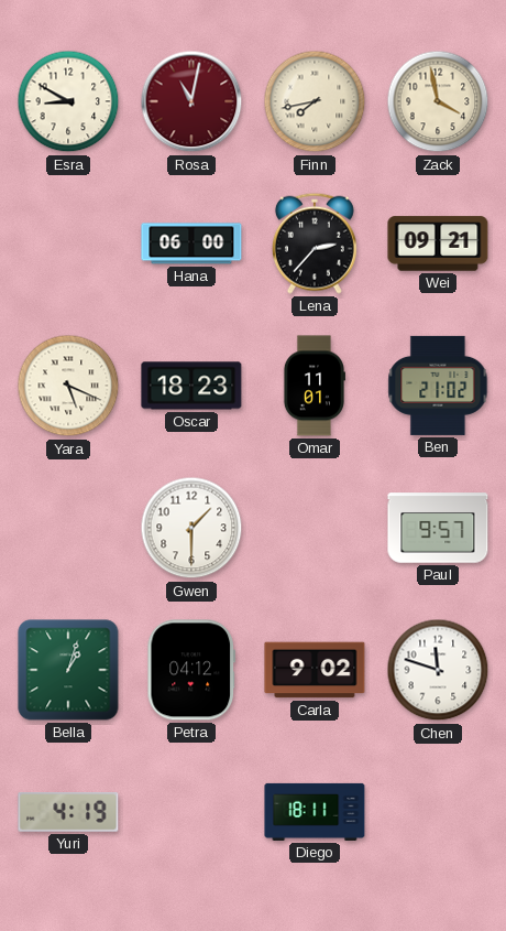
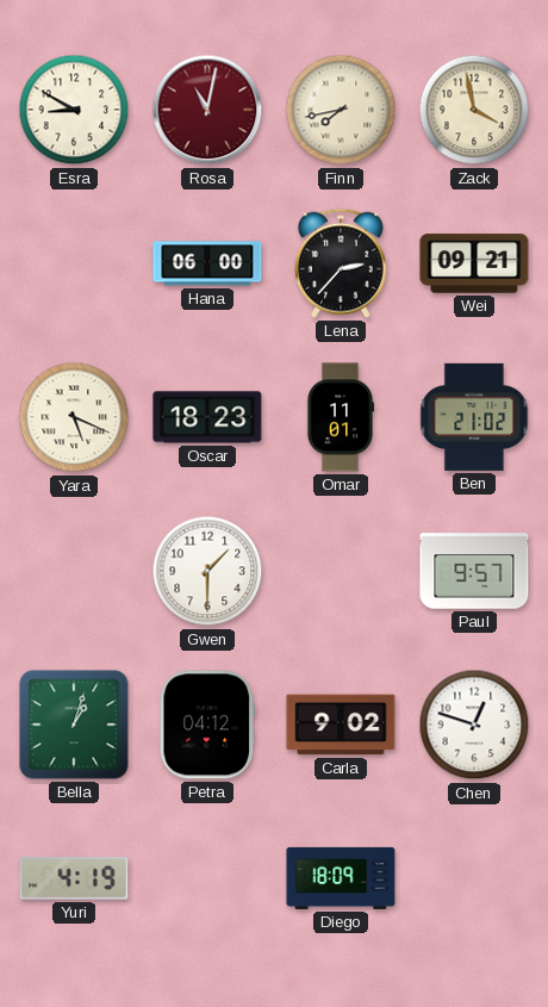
Chen: 11:48 -> 12:48
Diego: 18:11 -> 18:09
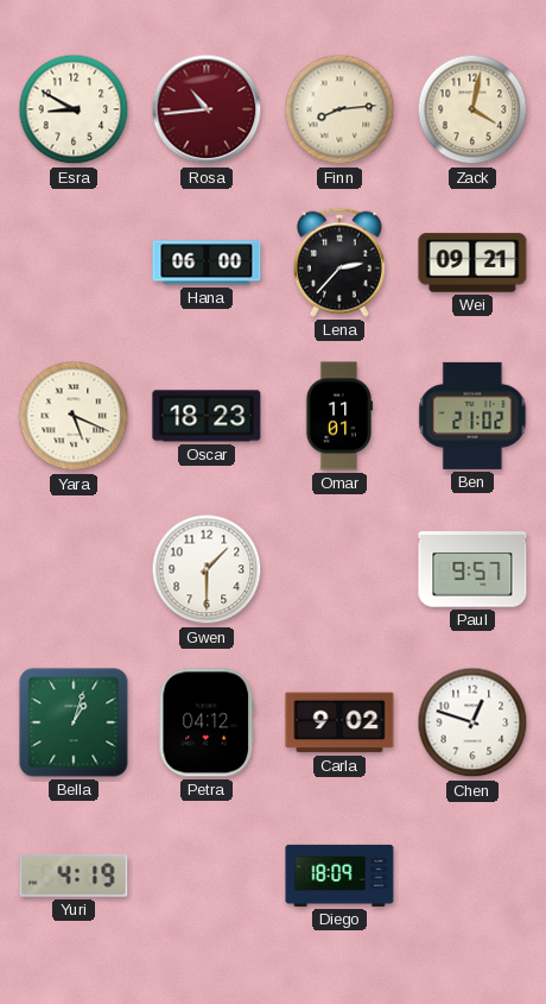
Rosa: 11:02 -> 10:44
Finn: 7:43 -> 8:14
Zack: 3:58 -> 4:02
